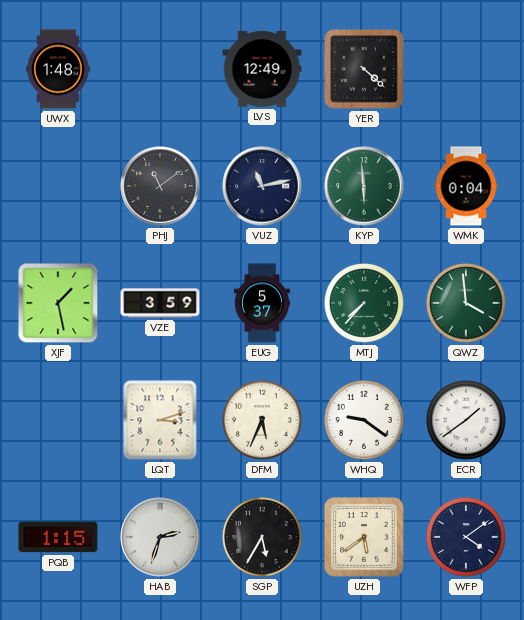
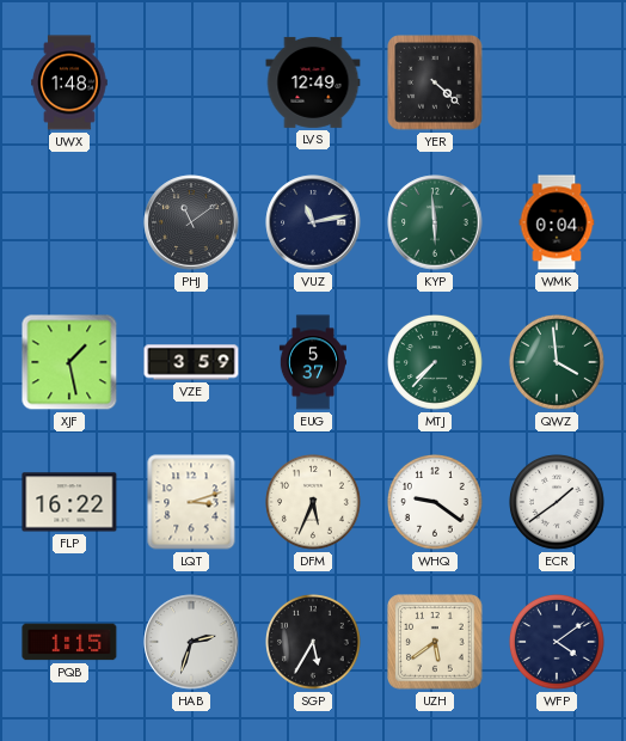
FLP: none -> 16:22
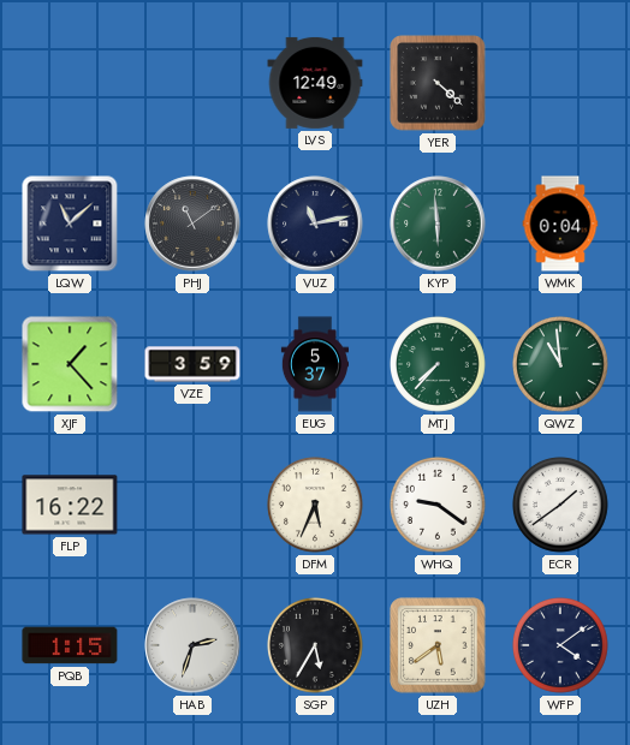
UWX: 1:48 -> none
LQW: none -> 11:08
XJF: 1:28 -> 1:23
QWZ: 3:59 -> 10:59
LQT: 3:12 -> none
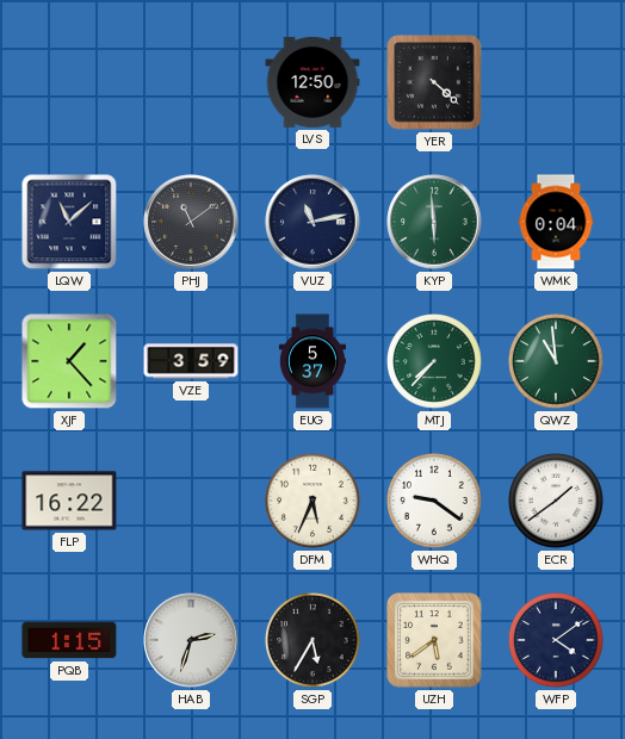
LVS: 12:49 -> 12:50
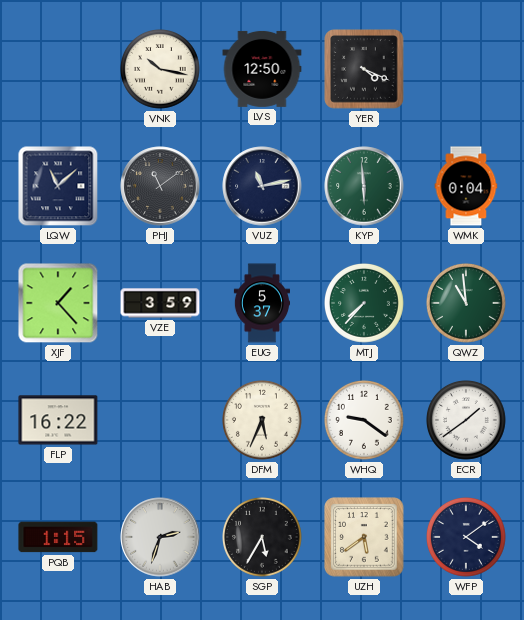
VNK: none -> 10:17
YER: 4:22 -> 4:19
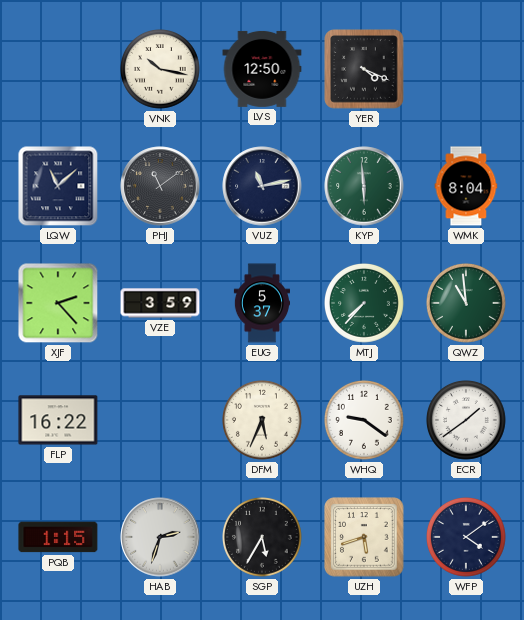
WMK: 0:04 -> 8:04
XJF: 1:23 -> 2:23
UZH: 5:39 -> 5:42
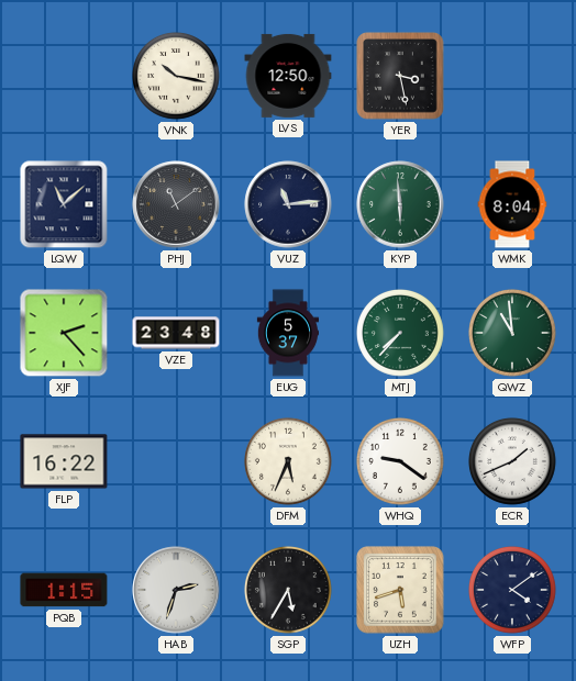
YER: 4:19 -> 3:28
VUZ: 11:13 -> 11:14
VZE: 3:59 -> 23:48
ECR: 1:39 -> 1:41
